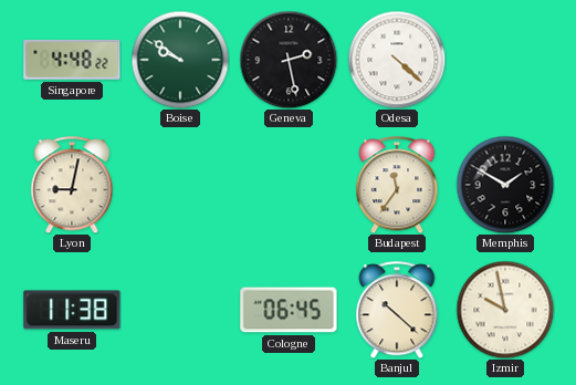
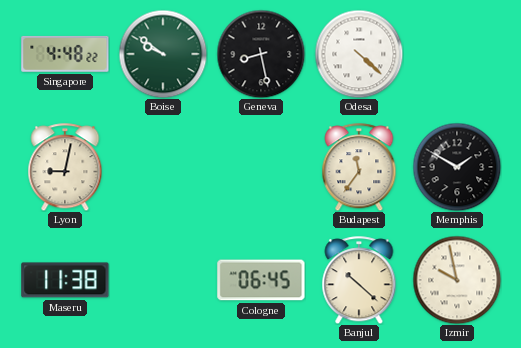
Geneva: 2:28 -> 8:28
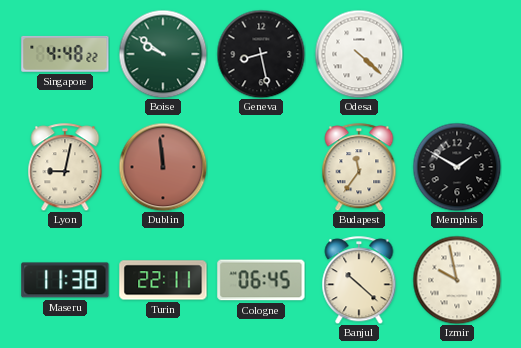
Dublin: none -> 11:59
Turin: none -> 22:11
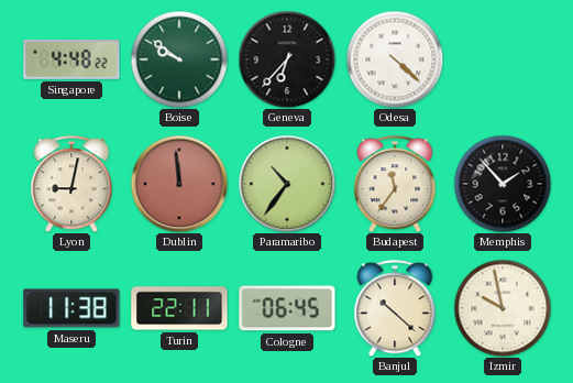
Geneva: 8:28 -> 6:37
Paramaribo: none -> 10:36
Memphis: 1:50 -> 1:53
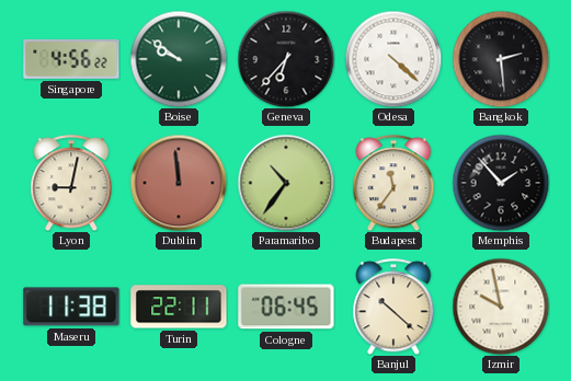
Singapore: 4:48 -> 4:56
Bangkok: none -> 2:29
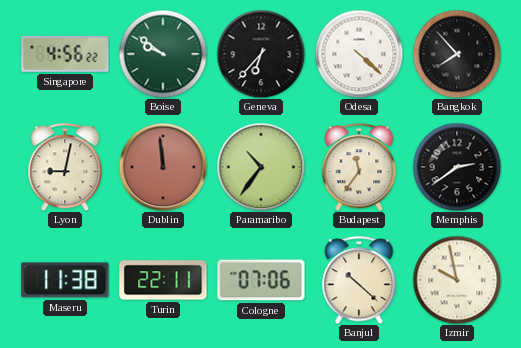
Bangkok: 2:29 -> 7:53
Memphis: 1:53 -> 2:39
Cologne: 06:45 -> 07:06
